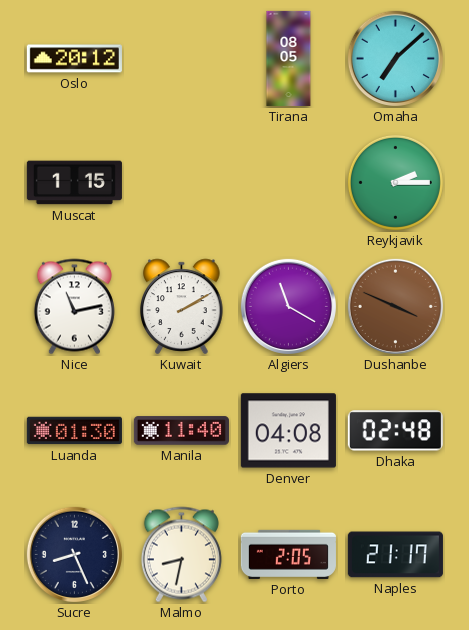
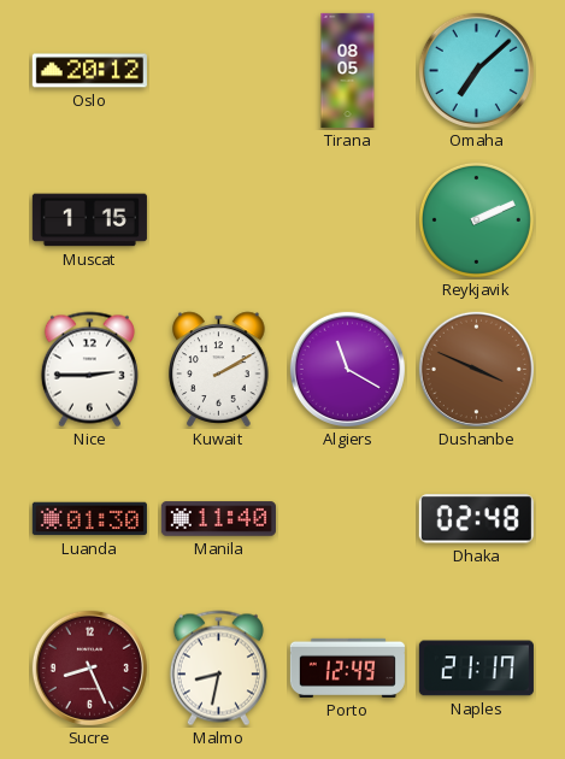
Reykjavik: 2:15 -> 2:11
Nice: 11:13 -> 2:45
Denver: 04:08 -> none
Sucre dial: navy -> burgundy
Porto: 2:05 -> 12:49
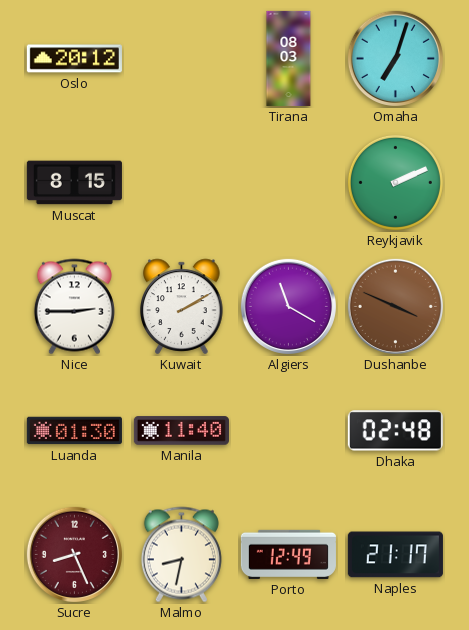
Tirana: 08:05 -> 08:03
Omaha: 7:08 -> 7:03
Muscat: 1:15 -> 8:15
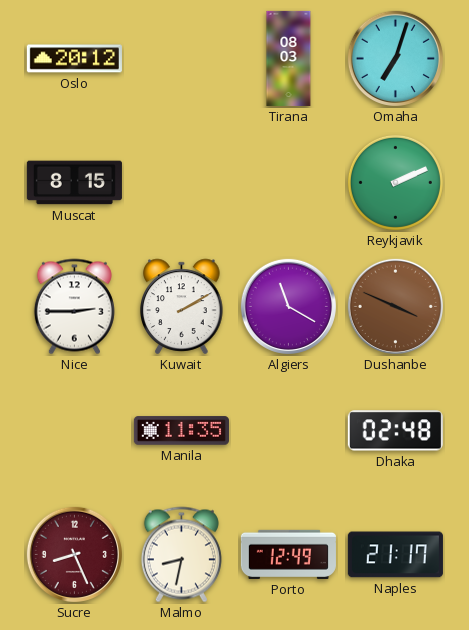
Luanda: 01:30 -> none
Manila: 11:40 -> 11:35
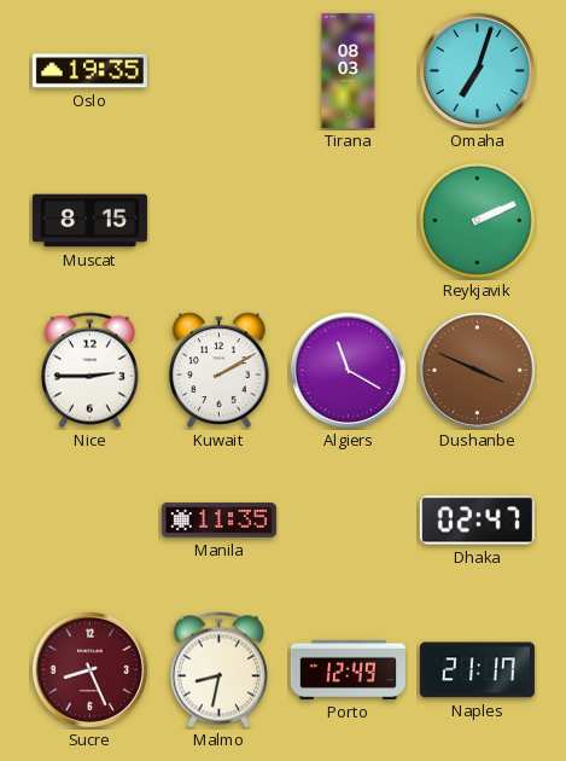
Oslo: 20:12 -> 19:35
Dhaka: 02:48 -> 02:47
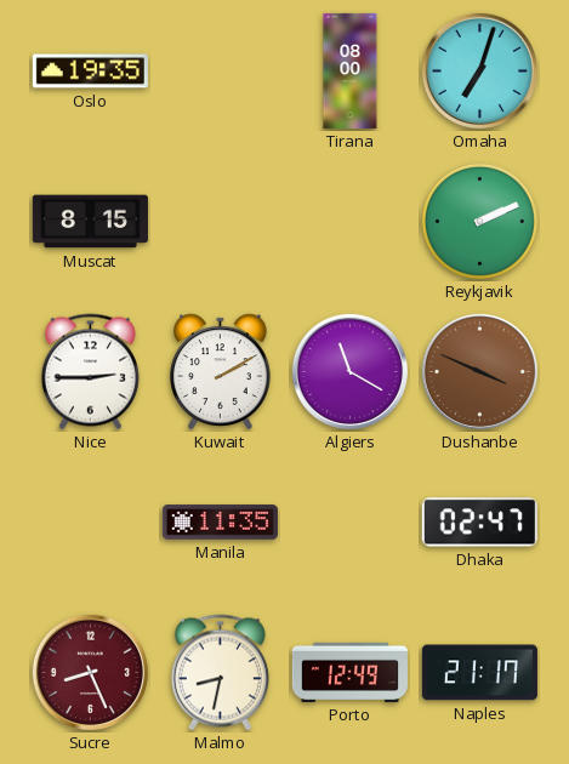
Tirana: 08:03 -> 08:00
